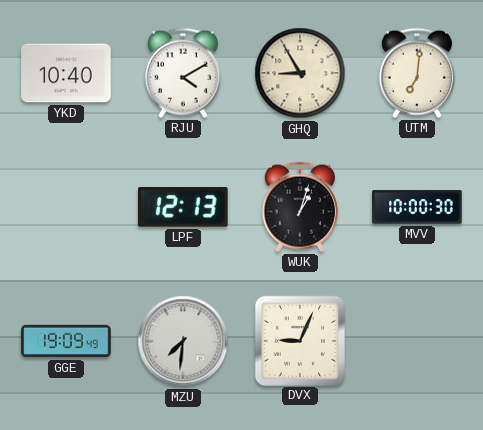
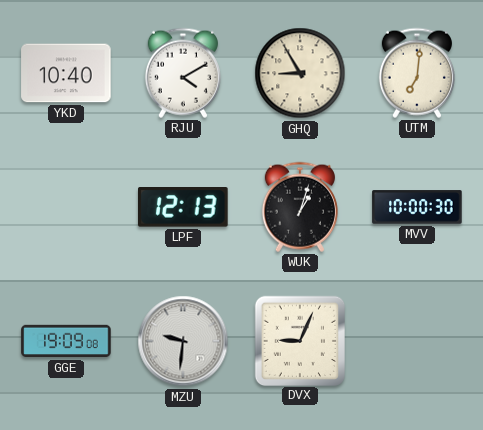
GGE: 19:09:49 -> 19:09:08
MZU: 7:31 -> 9:31
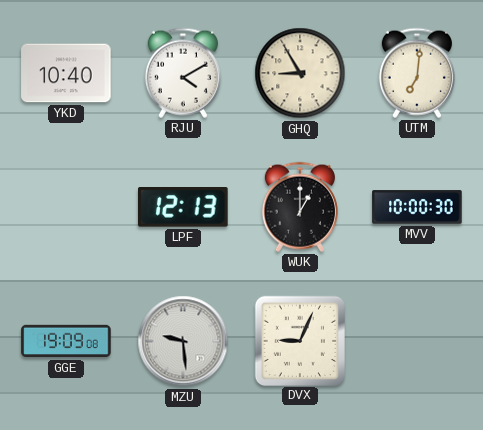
WUK: 1:03 -> 1:00
MZU: 9:31 -> 9:29
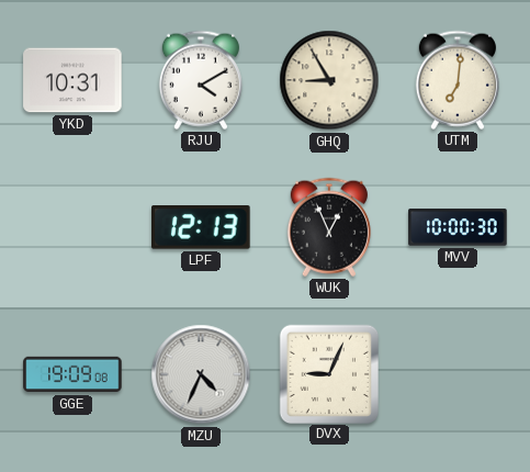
YKD: 10:40 -> 10:31
WUK: 1:00 -> 12:56
MZU: 9:29 -> 4:34
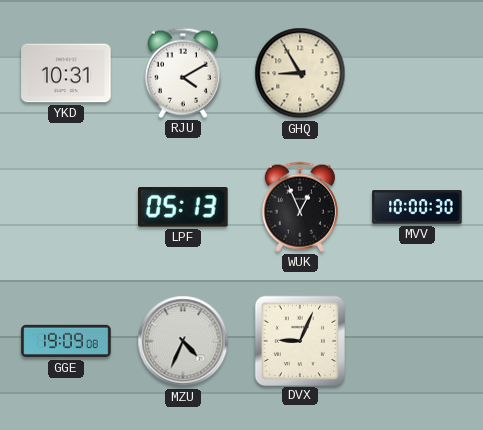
UTM: 7:01 -> none
LPF: 12:13 -> 05:13
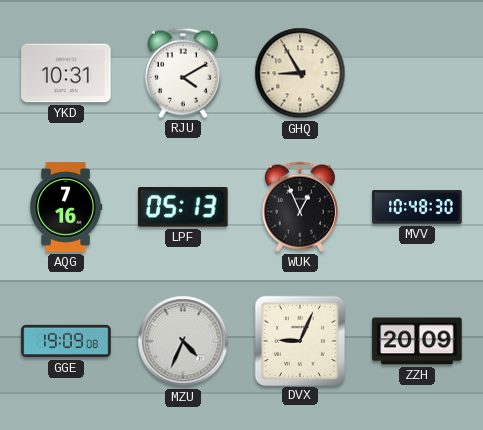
AQG: none -> 7:16
MVV: 10:00 -> 10:48
ZZH: none -> 20:09
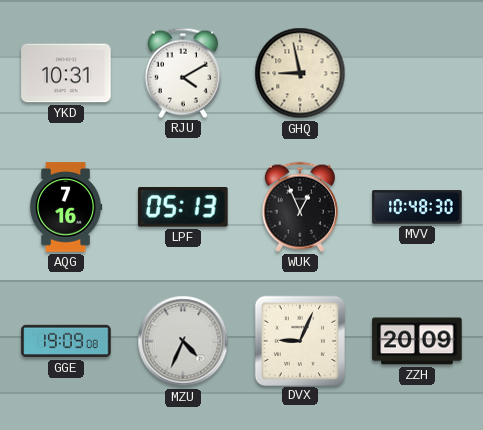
GHQ: 8:55 -> 8:58
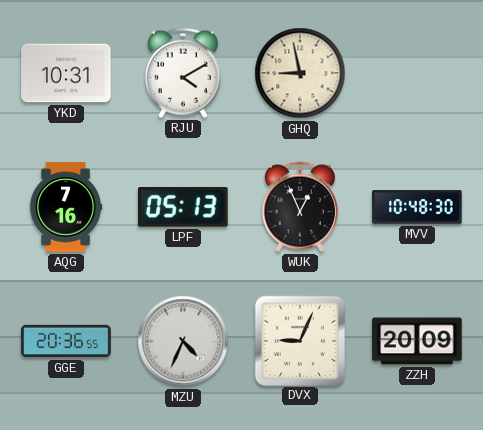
GGE: 19:09 -> 20:36
